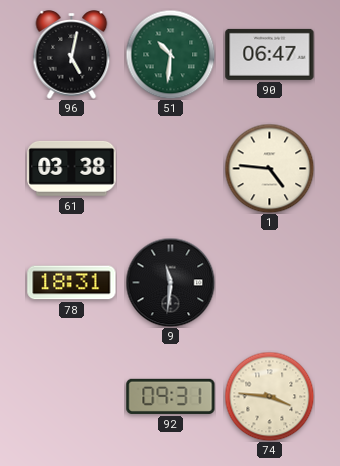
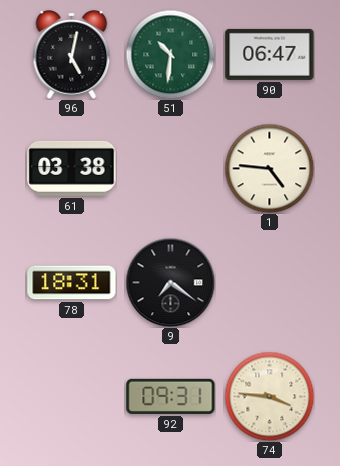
9: 11:31 -> 7:21
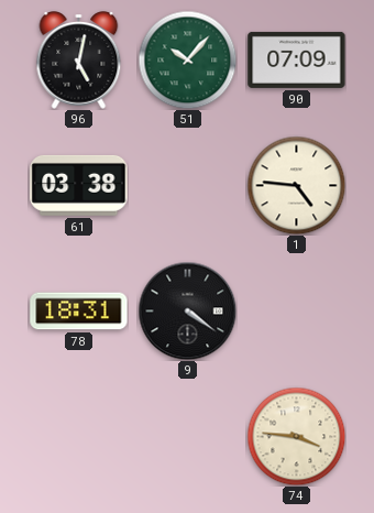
51: 10:31 -> 10:07
90: 06:47 -> 07:09
9: 7:21 -> 4:21
92: 09:31 -> none
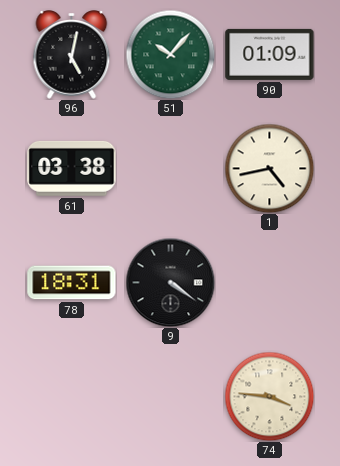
90: 07:09 -> 01:09
1: 4:46 -> 4:43
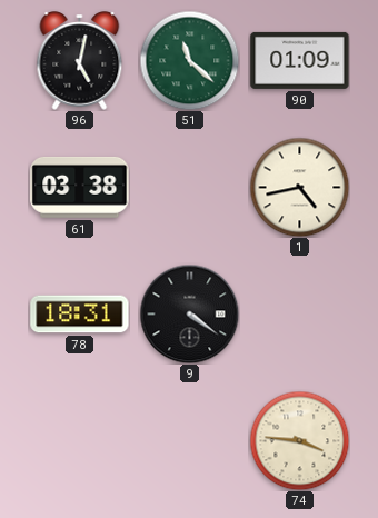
51: 10:07 -> 11:22
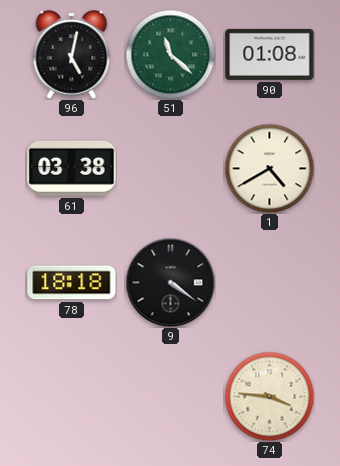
90: 01:09 -> 01:08
1: 4:43 -> 4:40
78: 18:31 -> 18:18
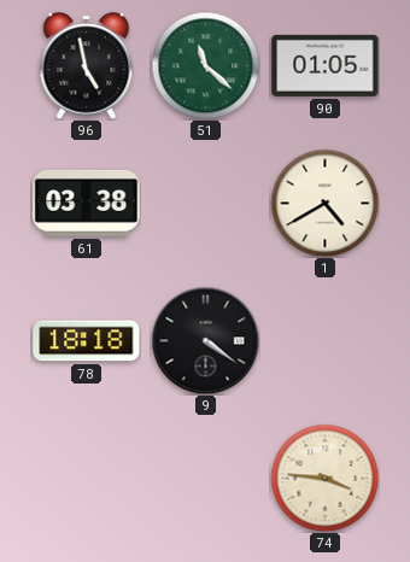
96: 5:02 -> 4:58
90: 01:08 -> 01:05
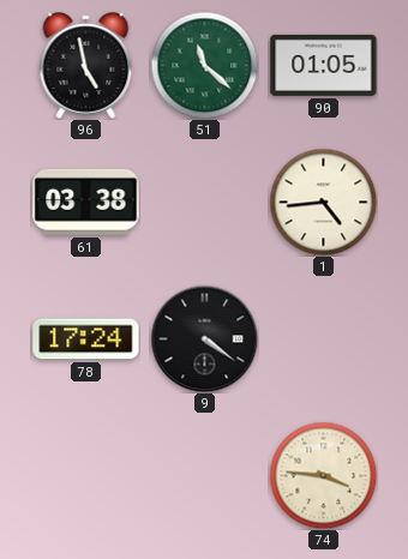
1: 4:40 -> 4:44
78: 18:18 -> 17:24
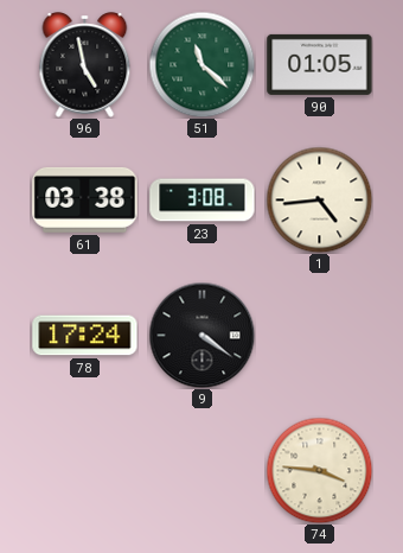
23: none -> 3:08
